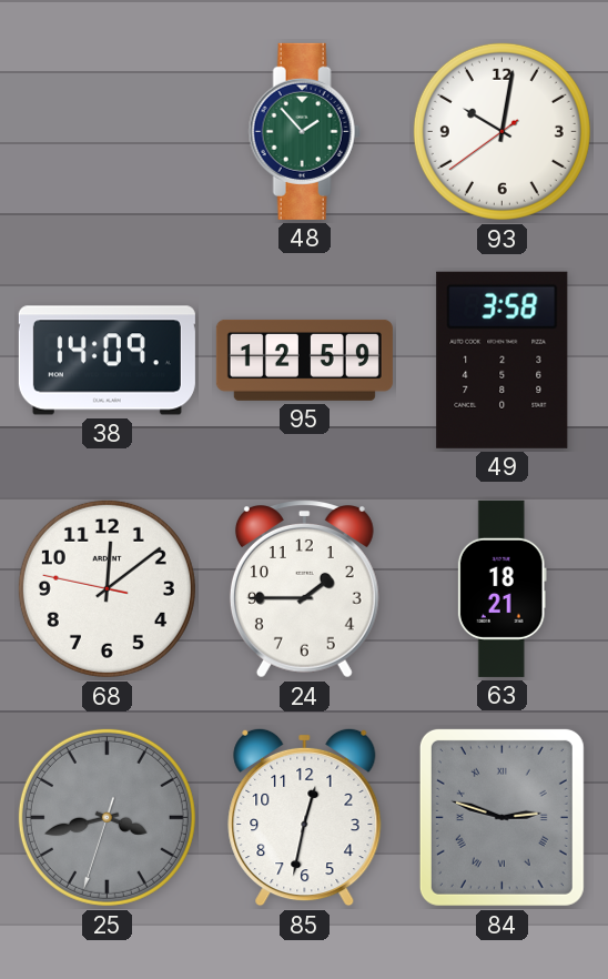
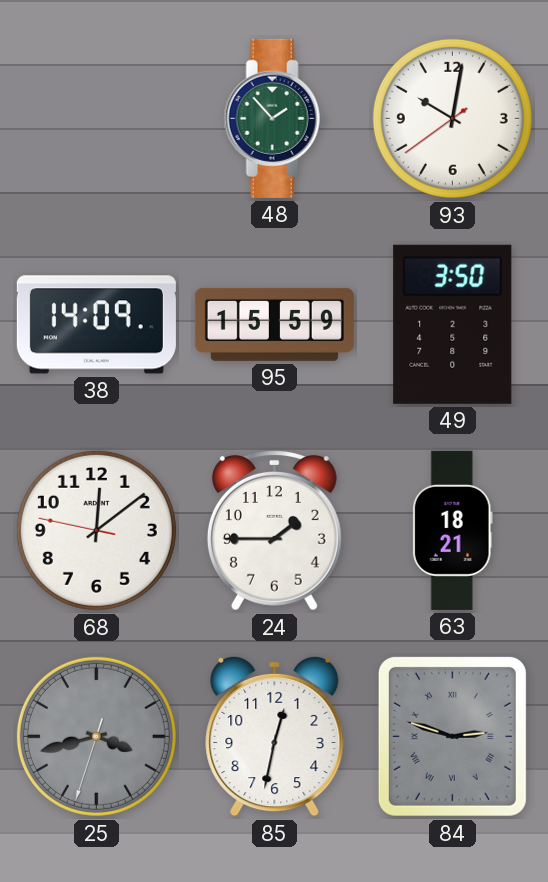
95: 12:59 -> 15:59
49: 3:58 -> 3:50
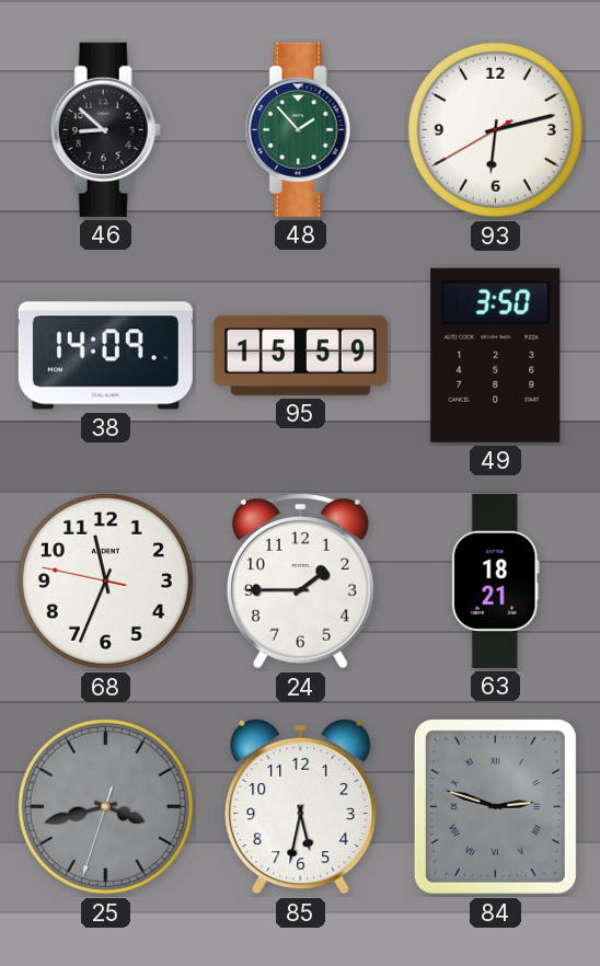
46: none -> 8:52
93: 10:01 -> 6:12
68: 12:08 -> 11:33
85: 12:32 -> 5:32
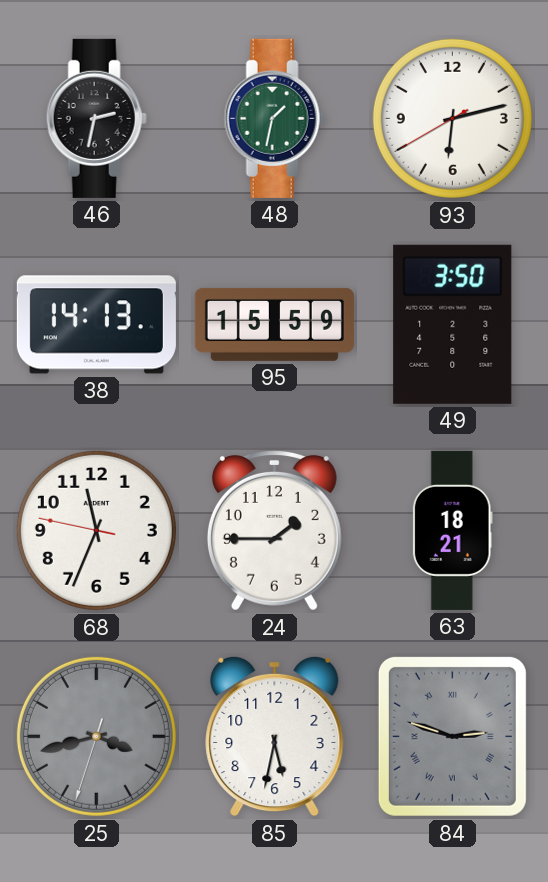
46: 8:52 -> 2:32
48: 1:53 -> 1:32
38: 14:09 -> 14:13
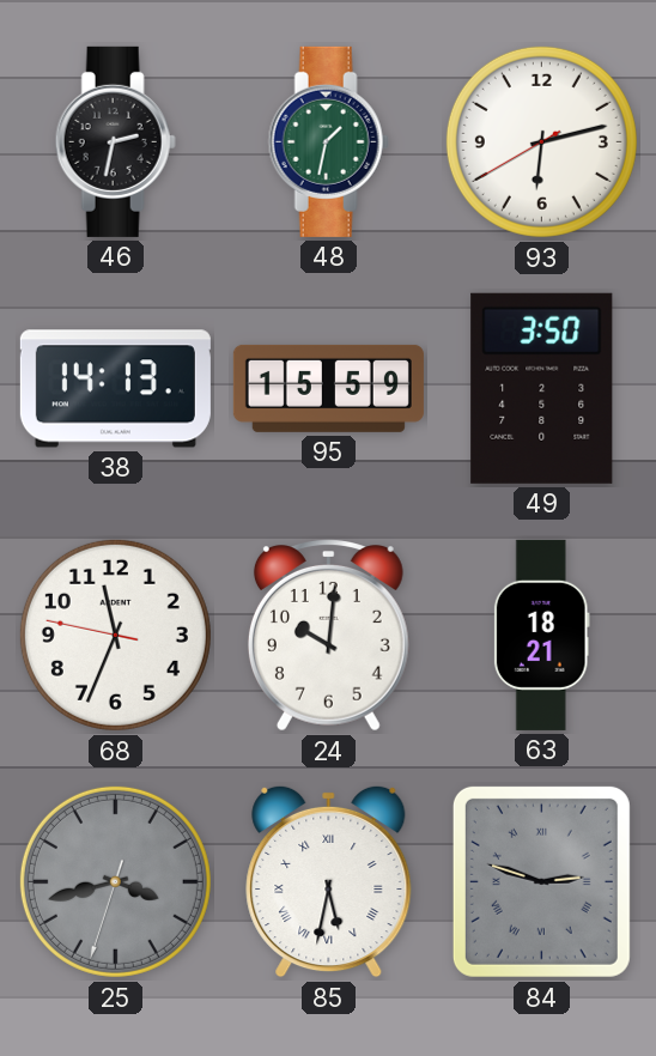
24: 1:45 -> 10:01
85 numerals: Arabic -> Roman
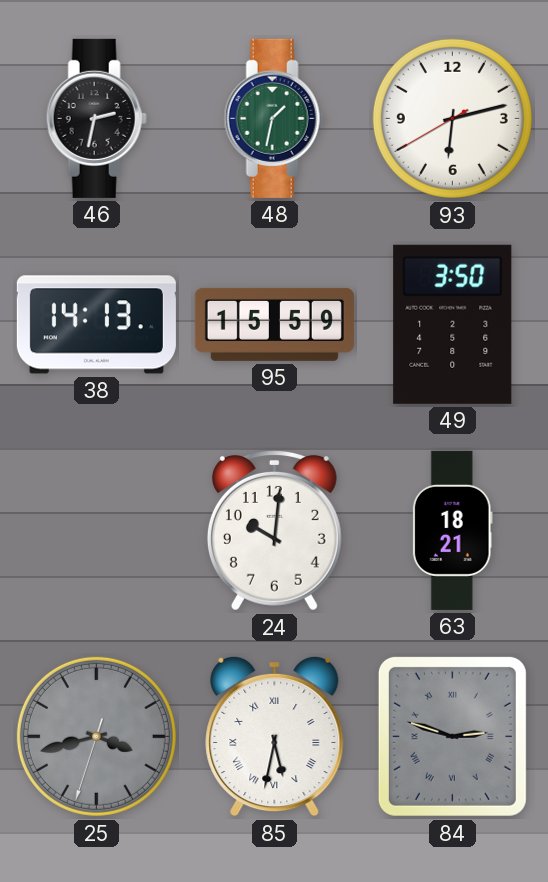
68: 11:33 -> none
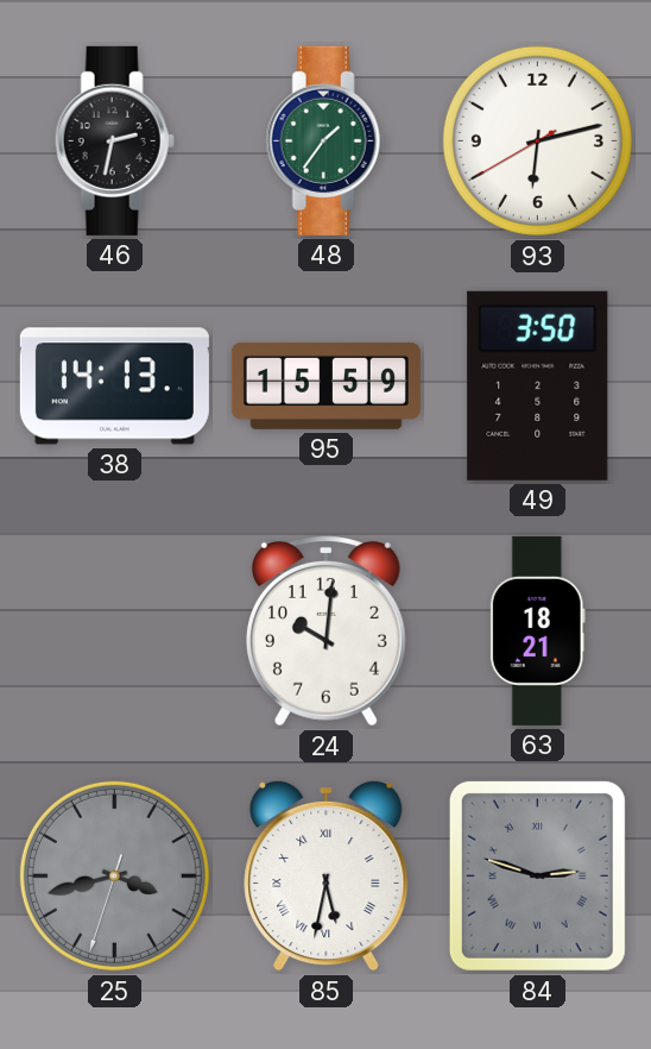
48: 1:32 -> 1:36
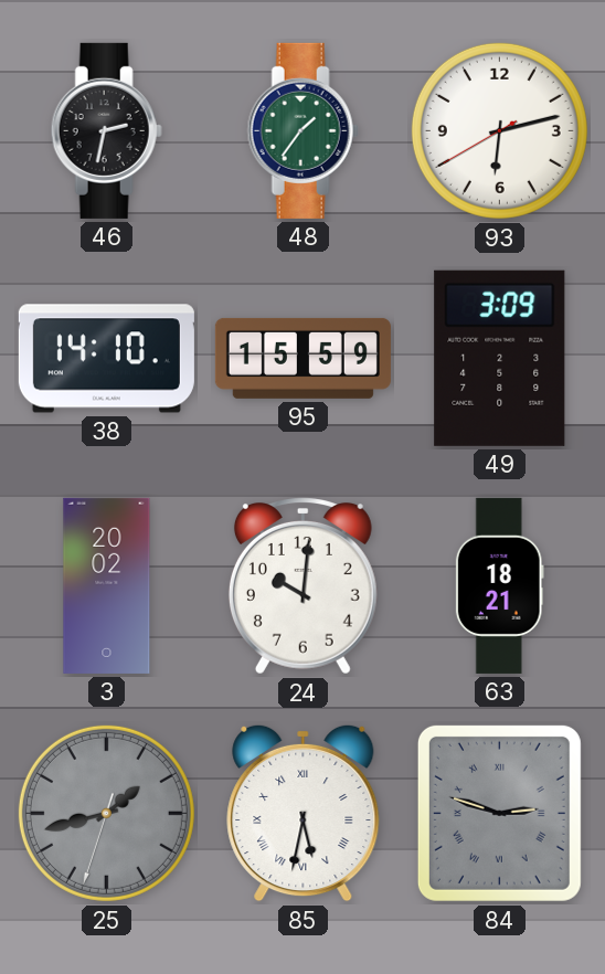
38: 14:13 -> 14:10
49: 3:50 -> 3:09
3: none -> 20:02
25: 3:42 -> 1:42
